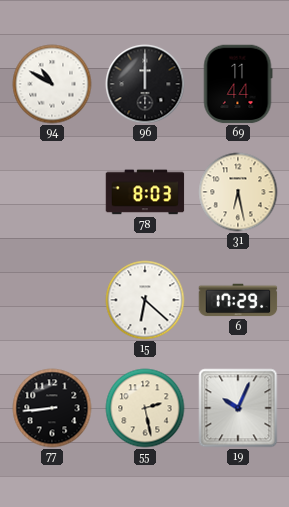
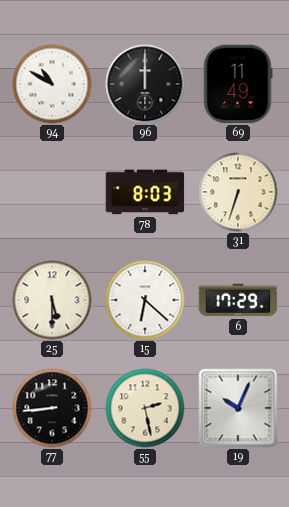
69: 11:44 -> 11:49
31: 6:28 -> 6:33
25: none -> 5:30
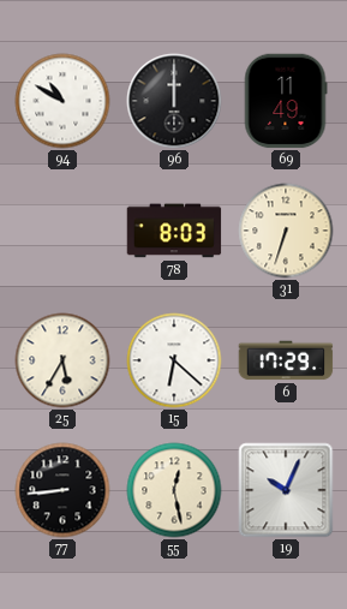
25: 5:30 -> 5:35
55: 2:28 -> 12:28
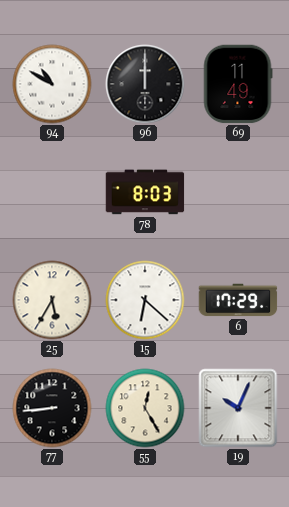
31: 6:33 -> none
55: 12:28 -> 12:25
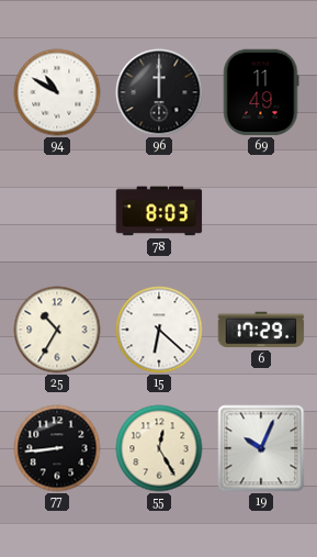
25: 5:35 -> 10:35
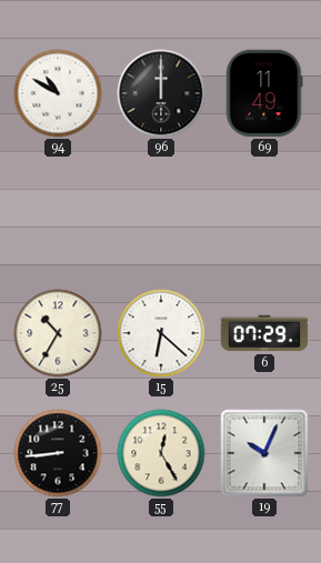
78: 8:03 -> none
6: 17:29 -> 07:29
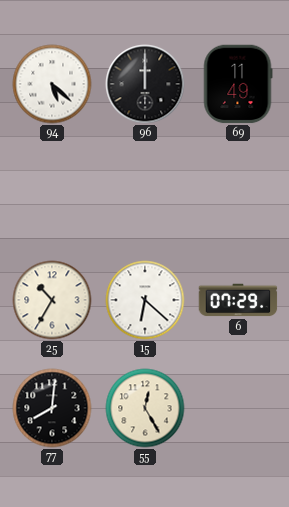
94: 10:50 -> 5:22
77: 8:44 -> 8:01
19: 10:04 -> none
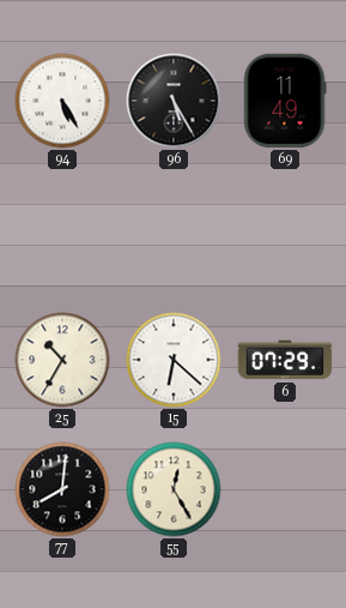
94: 5:22 -> 5:25
96: 12:00 -> 5:25
